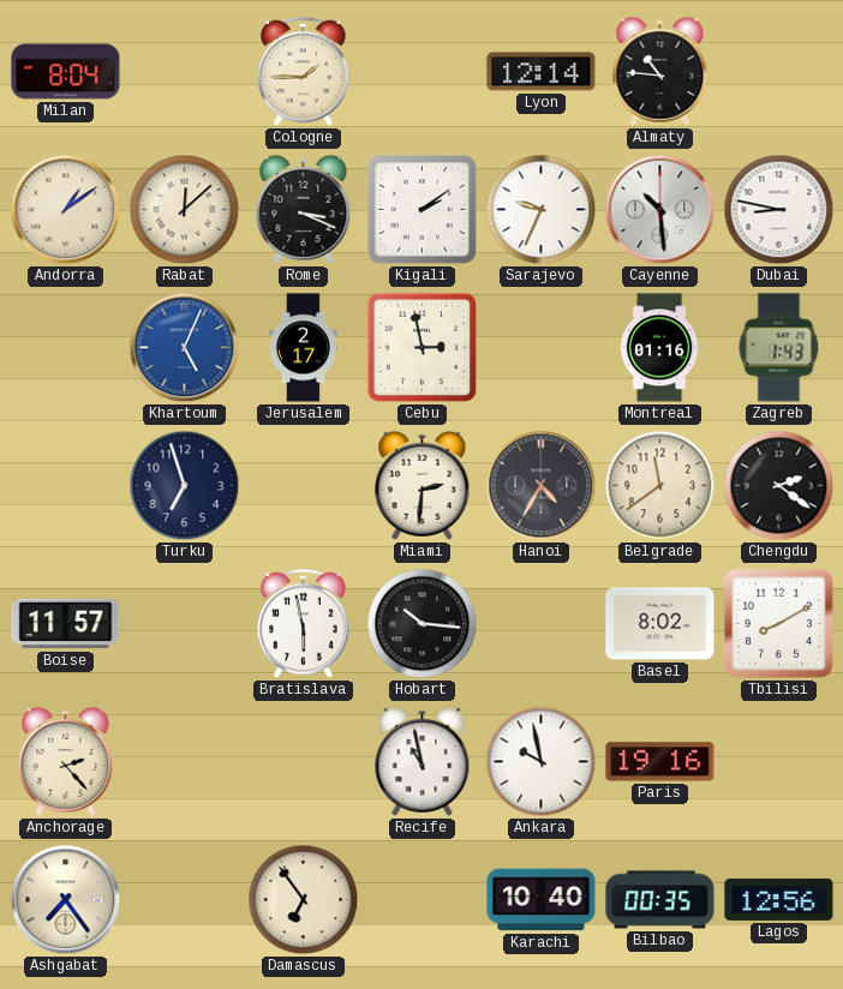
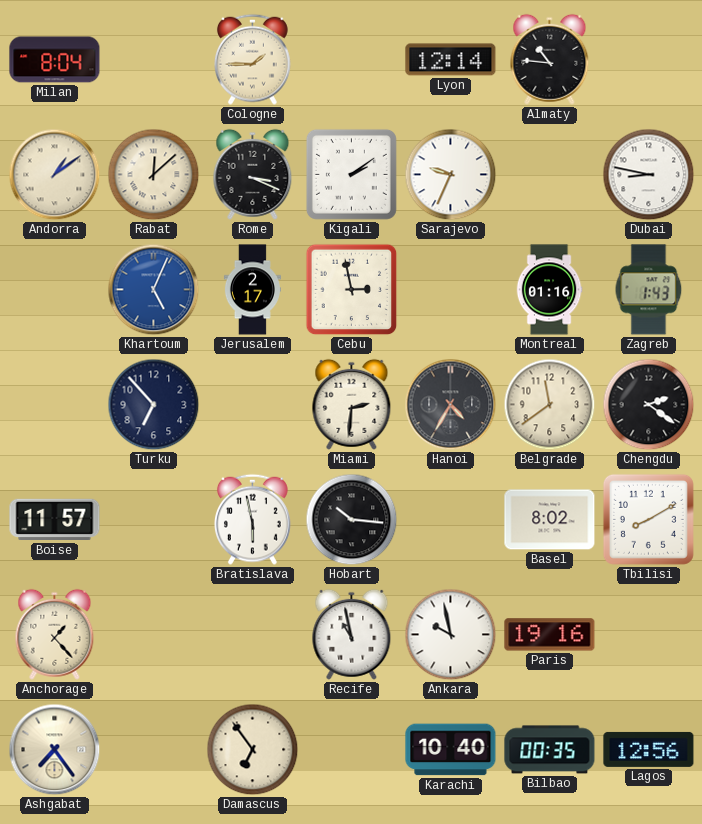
Cayenne: 10:29 -> none
Turku: 6:57 -> 6:53
Anchorage: 2:23 -> 1:23
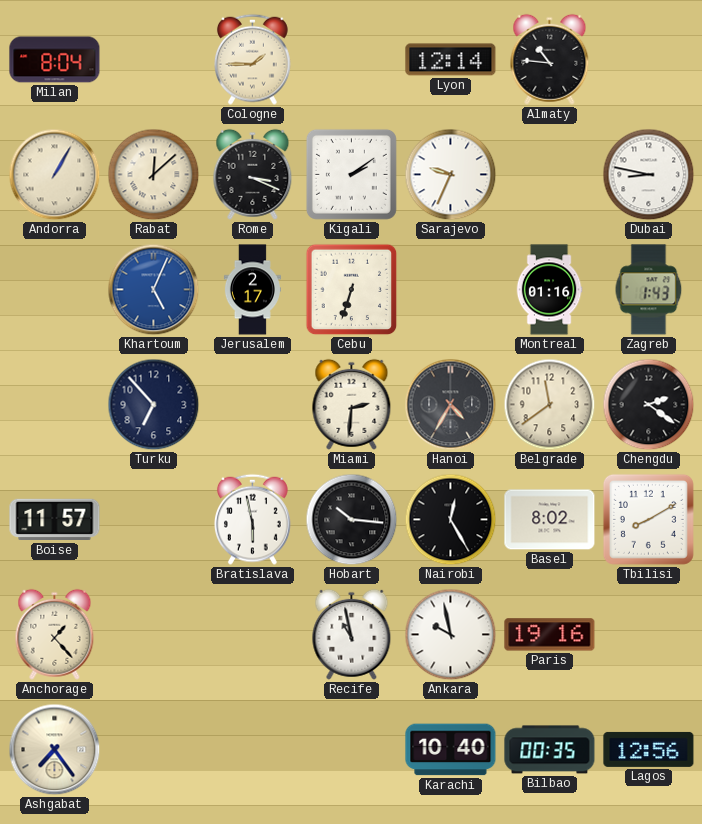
Andorra: 1:09 -> 1:05
Cebu: 2:58 -> 6:33
Nairobi: none -> 12:25
Damascus: 6:54 -> none
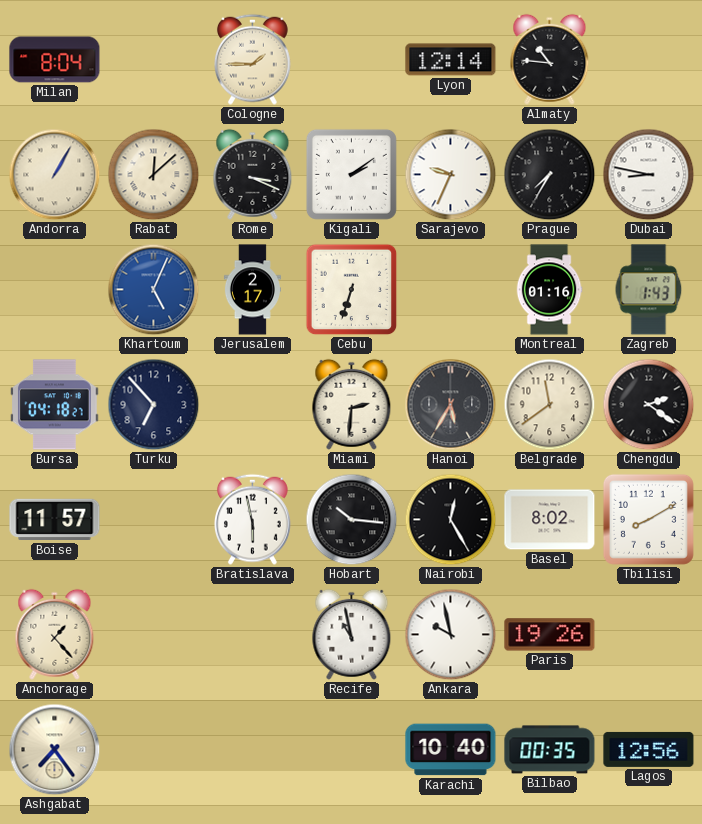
Prague: none -> 7:35
Bursa: none -> 04:18
Hanoi: 4:35 -> 5:35
Paris: 19:16 -> 19:26
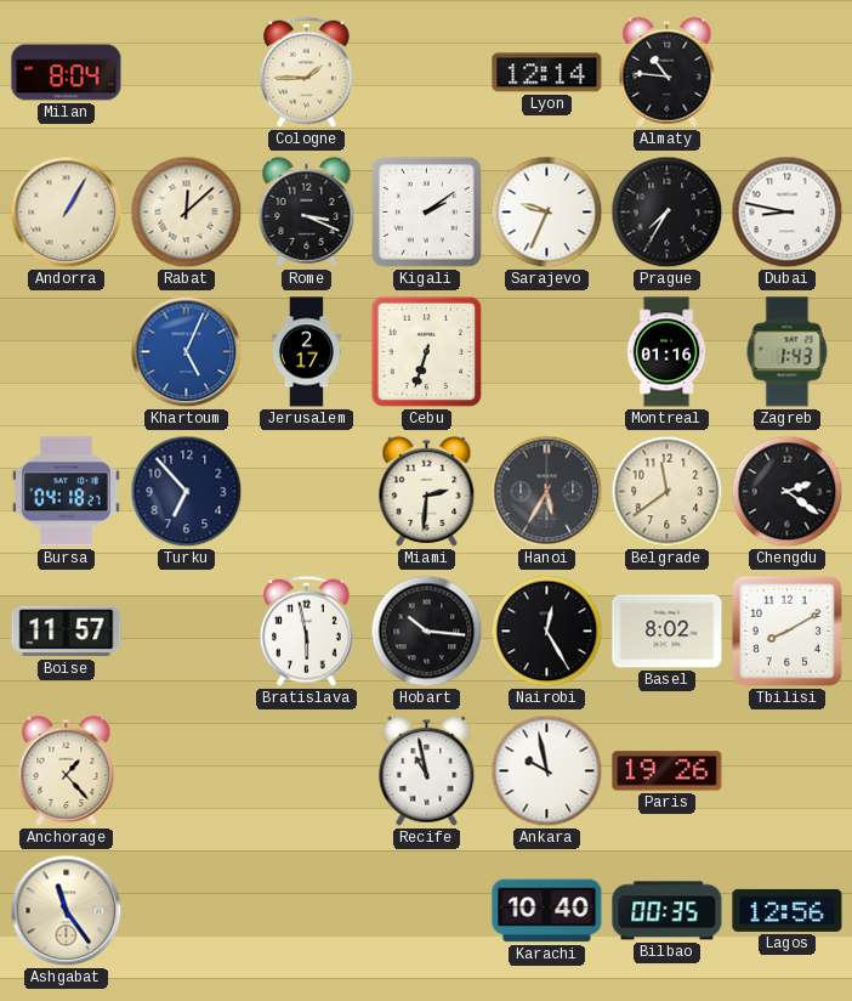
Ashgabat: 7:24 -> 11:24
